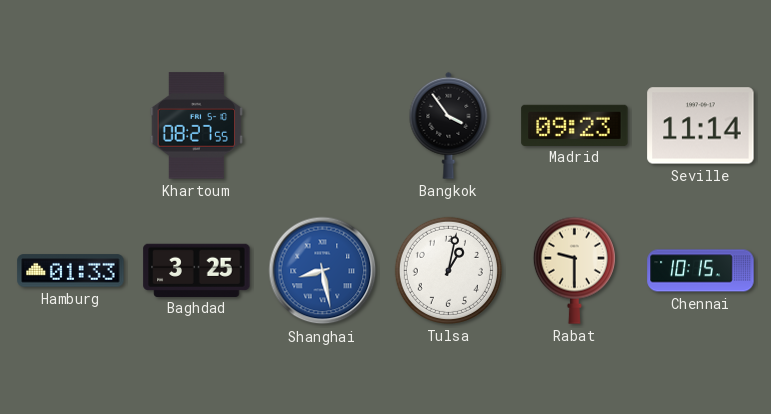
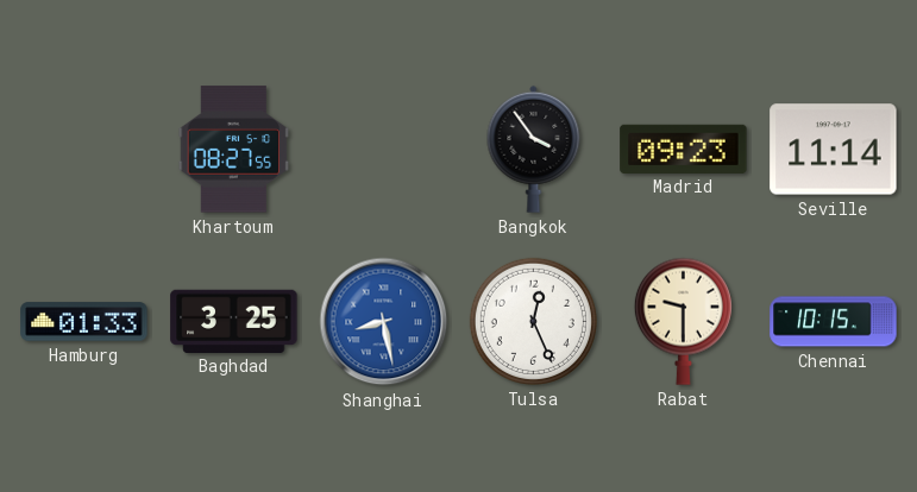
Tulsa: 1:02 -> 12:26
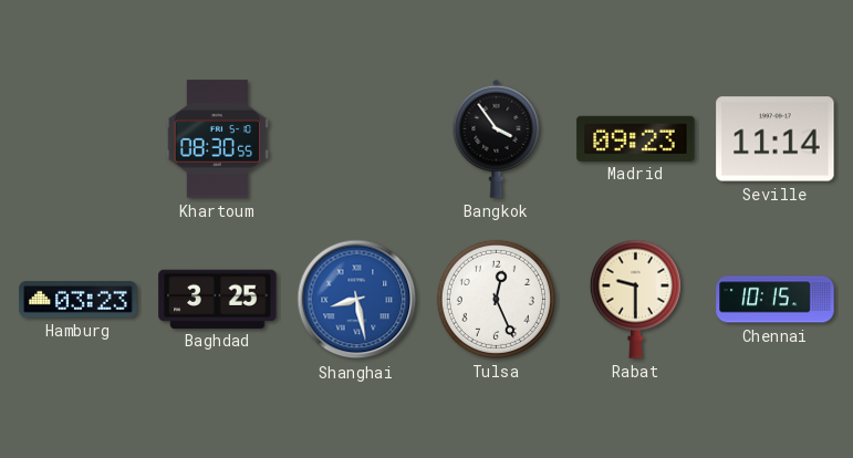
Khartoum: 08:27 -> 08:30
Hamburg: 01:33 -> 03:23
